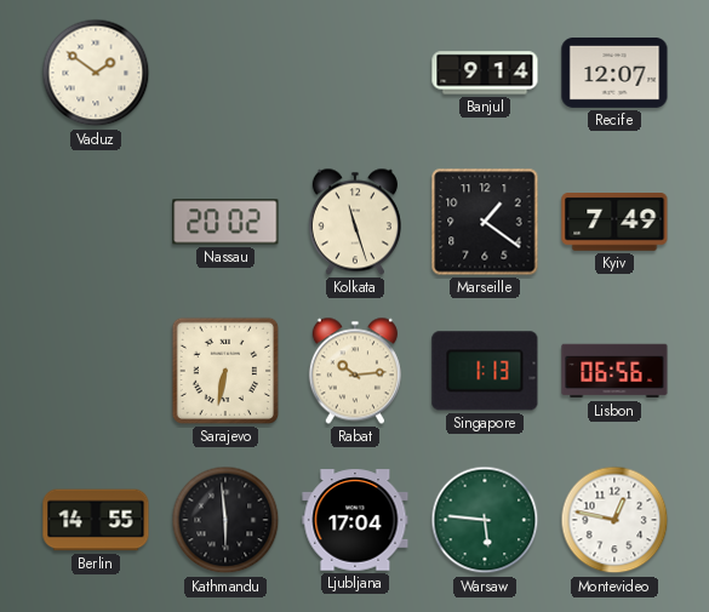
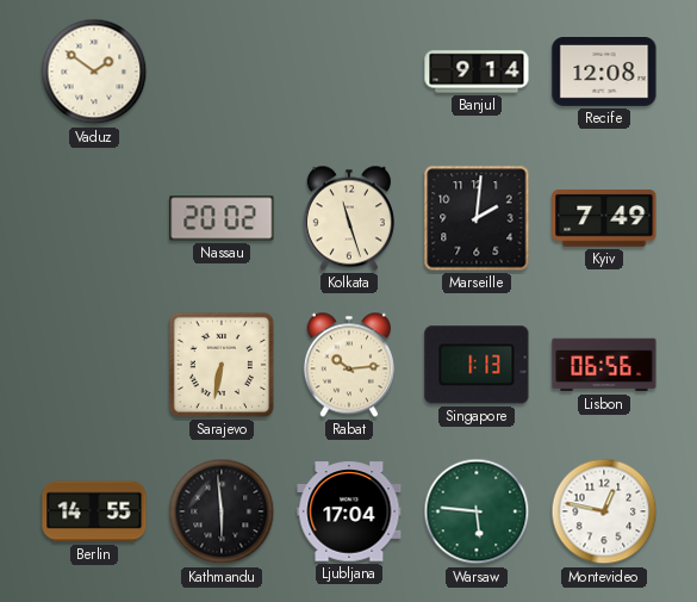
Recife: 12:07 -> 12:08
Marseille: 1:21 -> 2:01
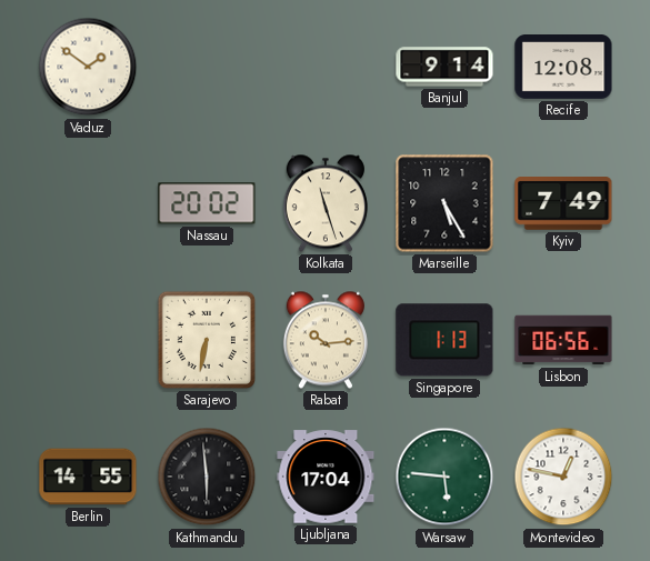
Marseille: 2:01 -> 5:25
